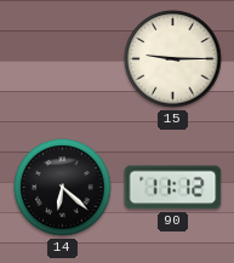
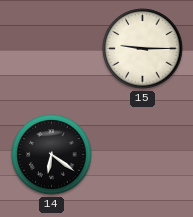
14: 6:22 -> 6:21
90: 11:12 -> none
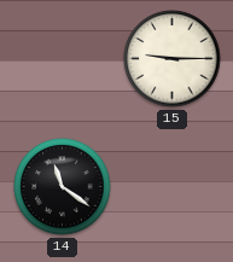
14: 6:21 -> 11:21
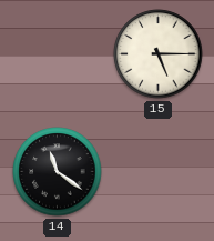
15: 9:15 -> 5:15
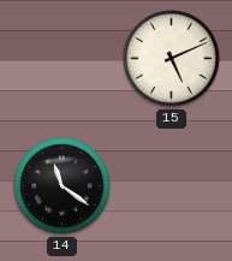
15: 5:15 -> 5:11
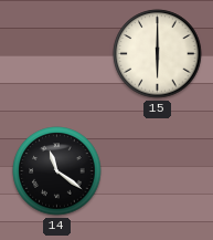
15: 5:11 -> 6:00
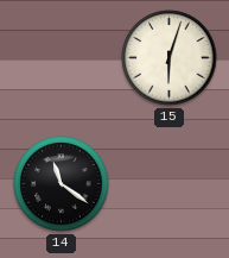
15: 6:00 -> 6:03
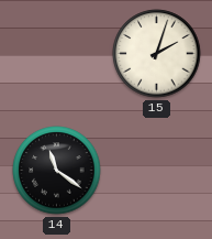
15: 6:03 -> 2:03
